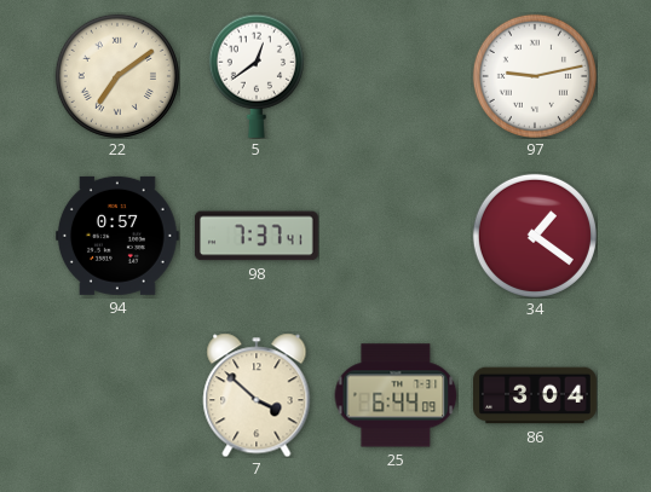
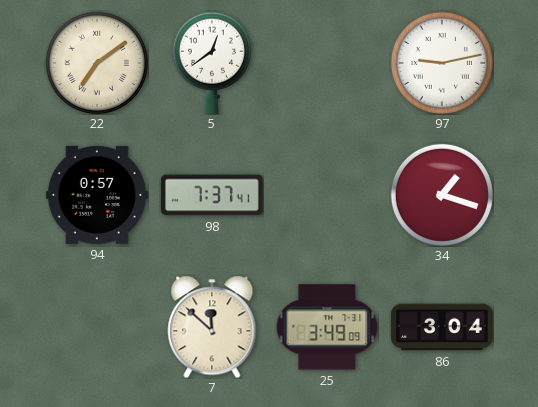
34: 1:21 -> 1:18
7: 3:52 -> 11:52
25: 6:44 -> 3:49
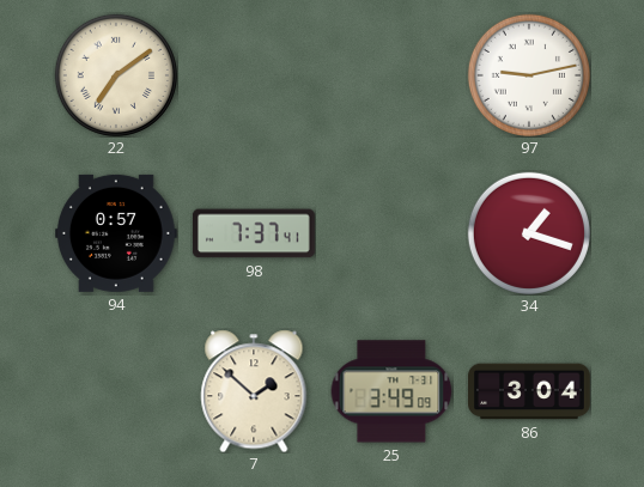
5: 12:39 -> none
7: 11:52 -> 1:52
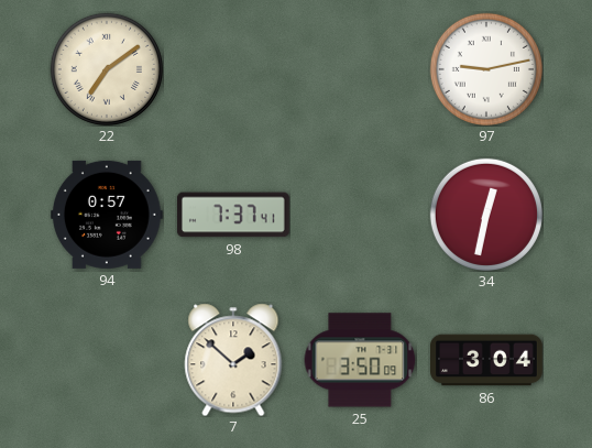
34: 1:18 -> 12:32
25: 3:49 -> 3:50
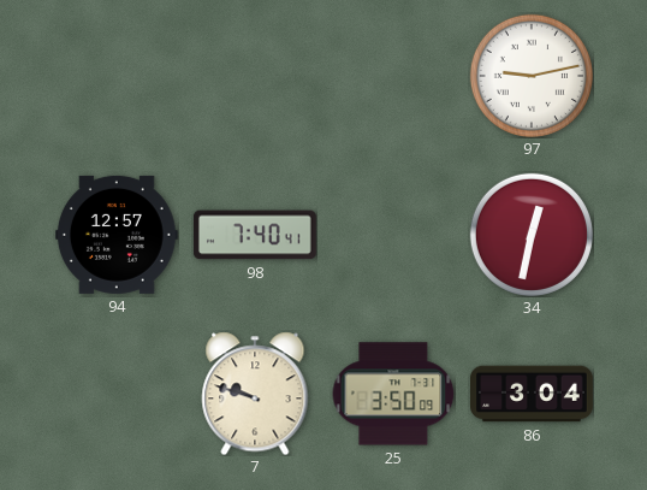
22: 7:09 -> none
94: 0:57 -> 12:57
98: 7:37 -> 7:40
7: 1:52 -> 9:48
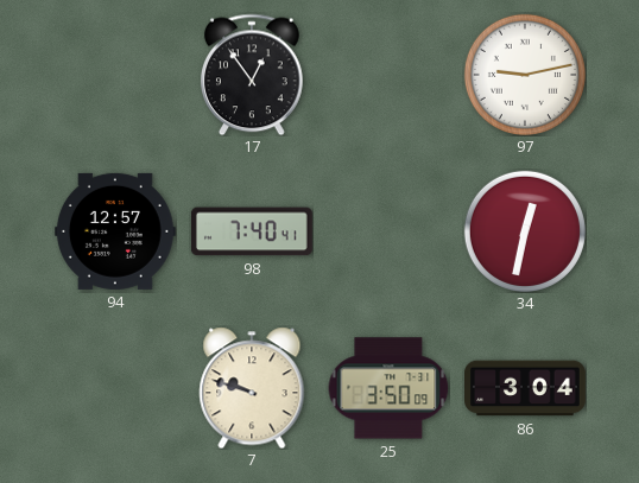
17: none -> 12:54
